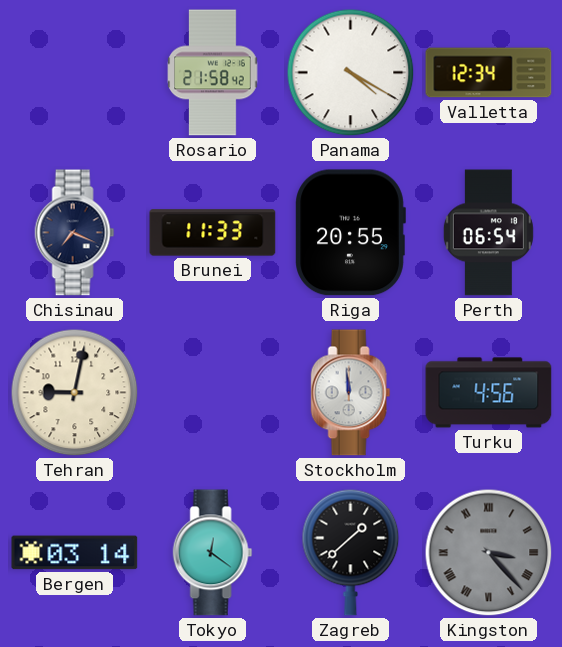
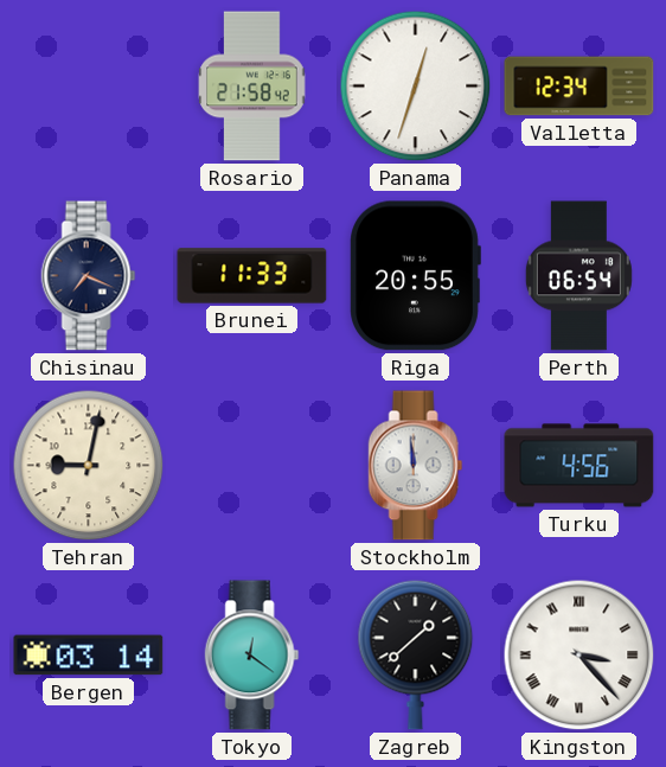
Panama: 4:20 -> 12:33
Kingston dial: grey -> white
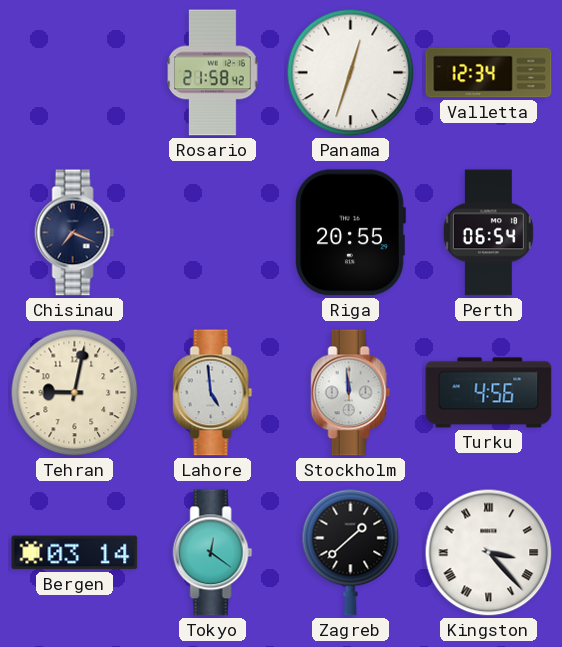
Brunei: 11:33 -> none
Lahore: none -> 4:59
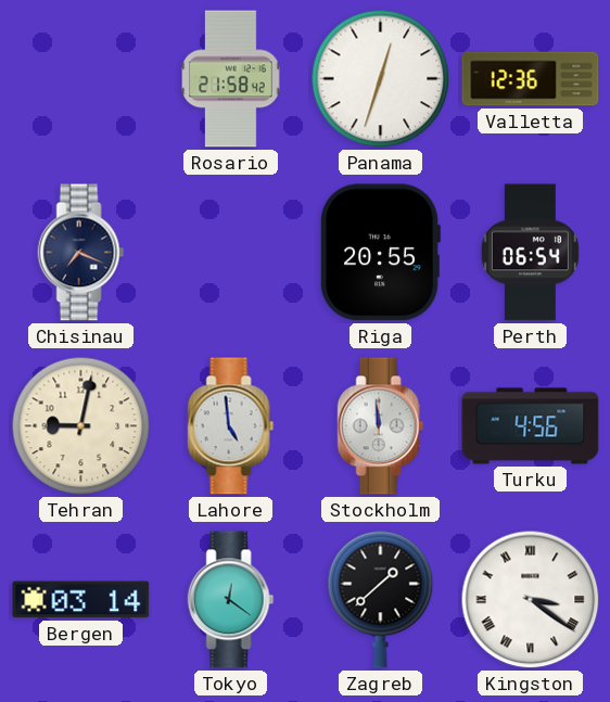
Valletta: 12:34 -> 12:36
Kingston: 3:23 -> 3:21
